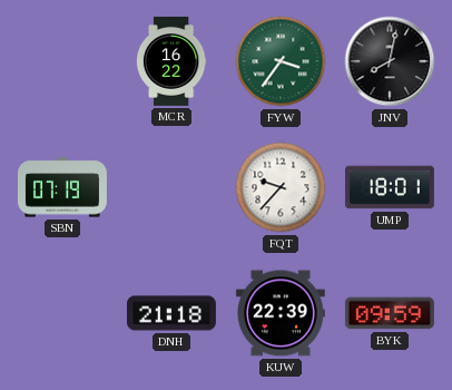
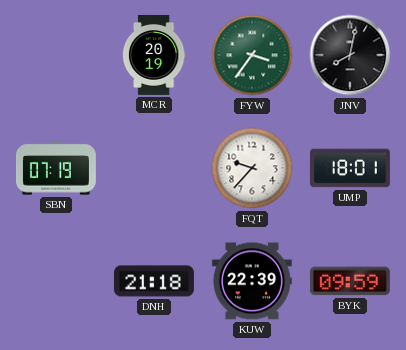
MCR: 16:22 -> 20:19
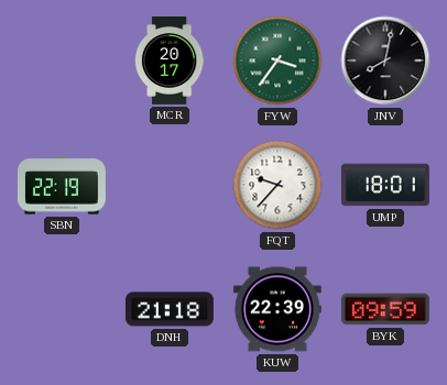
MCR: 20:19 -> 20:17
SBN: 07:19 -> 22:19
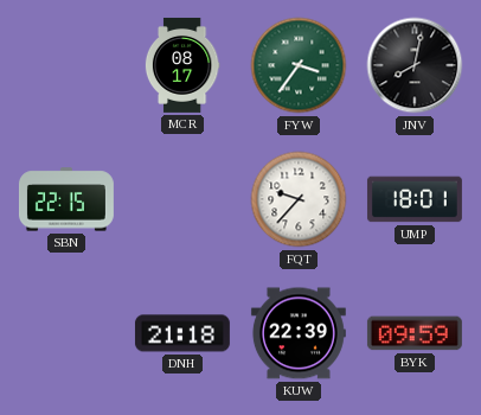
MCR: 20:17 -> 08:17
SBN: 22:19 -> 22:15
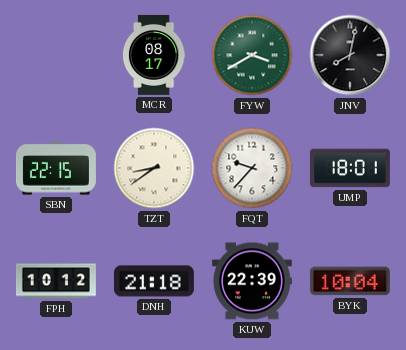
FYW: 3:36 -> 3:40
TZT: none -> 8:39
FPH: none -> 10:12
BYK: 09:59 -> 10:04
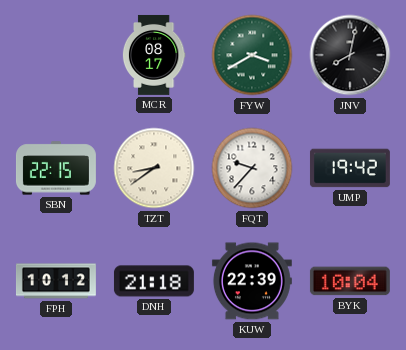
UMP: 18:01 -> 19:42
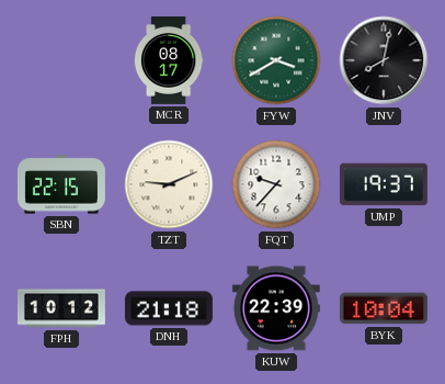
TZT: 8:39 -> 9:11
UMP: 19:42 -> 19:37
